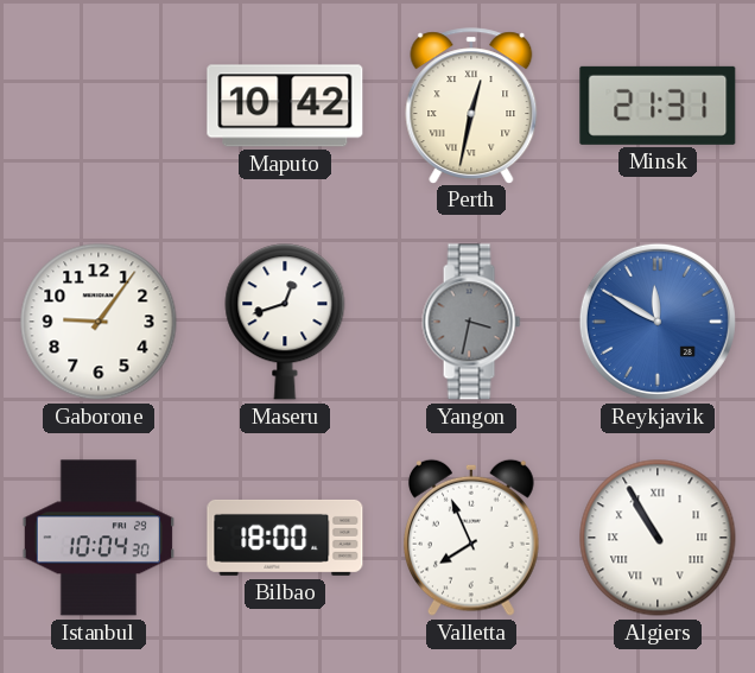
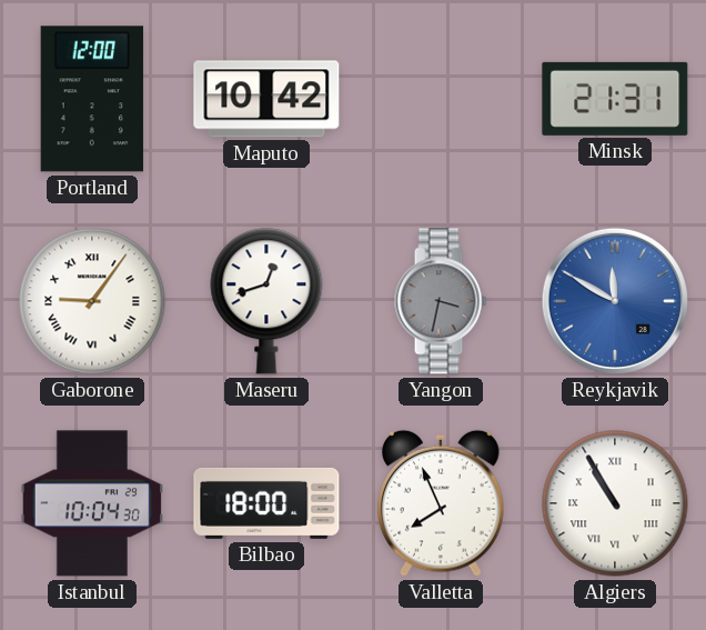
Portland: none -> 12:00
Perth: 12:32 -> none
Gaborone numerals: Arabic -> Roman
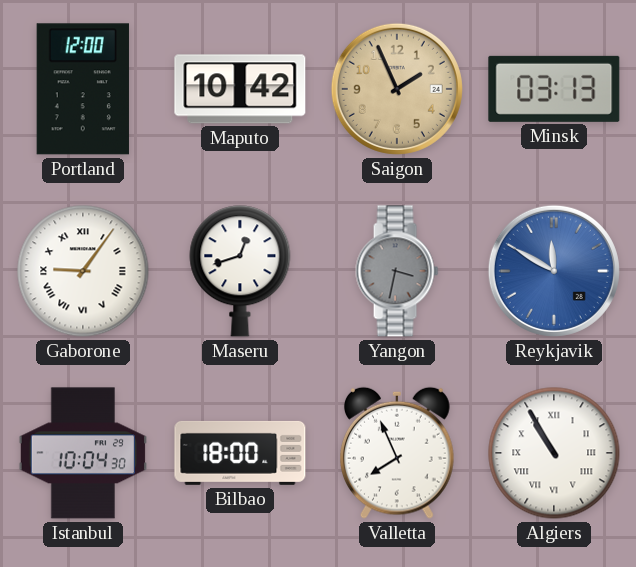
Saigon: none -> 1:56
Minsk: 21:31 -> 03:13
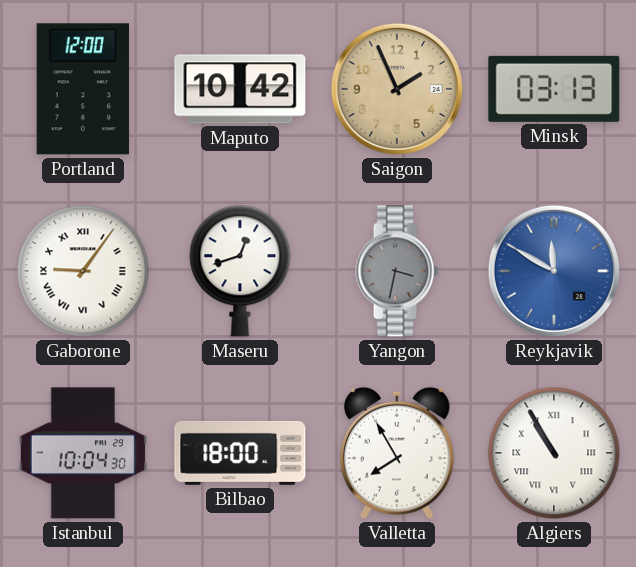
Valletta: 7:56 -> 7:55
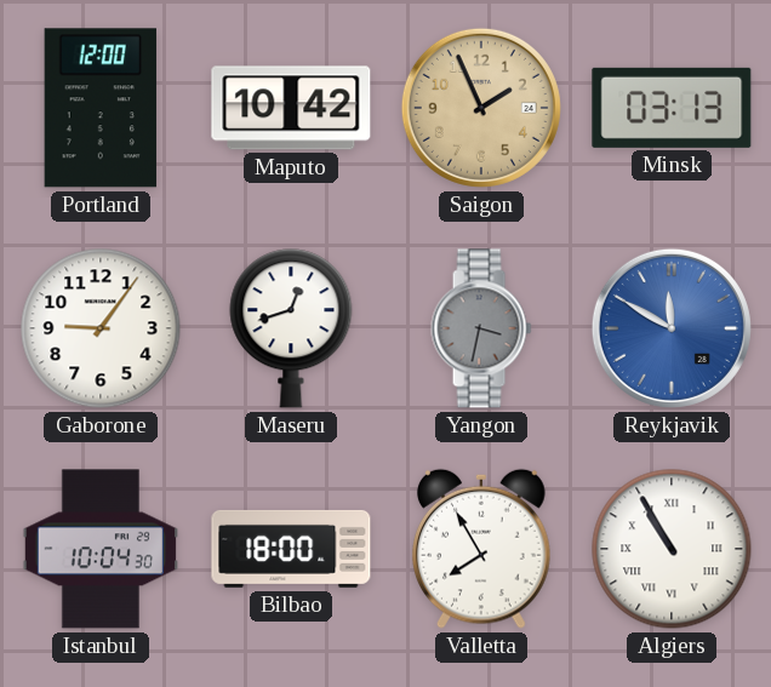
Gaborone numerals: Roman -> Arabic
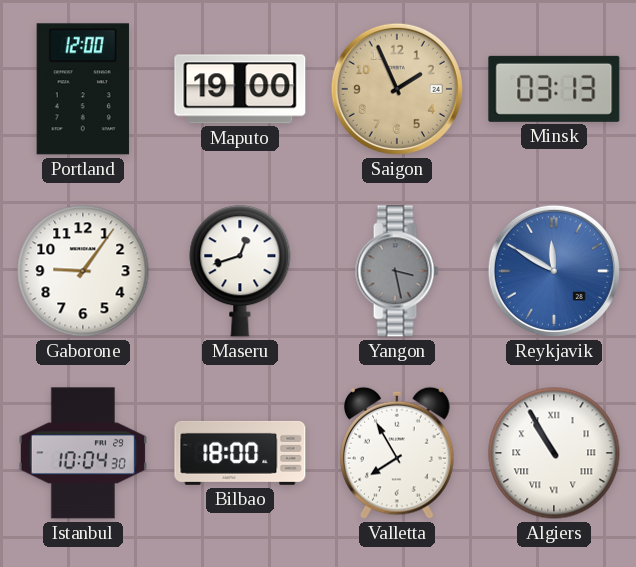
Maputo: 10:42 -> 19:00
Yangon: 3:32 -> 3:28
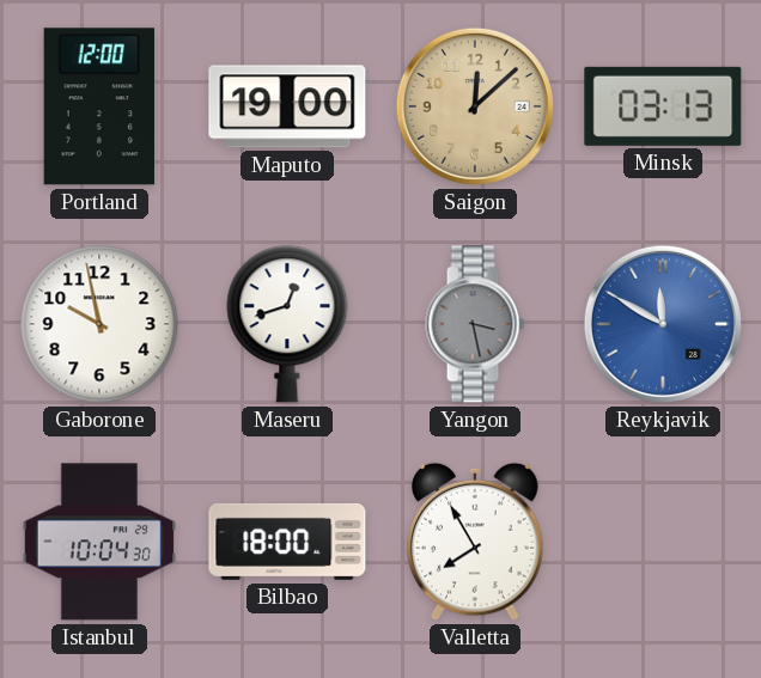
Saigon: 1:56 -> 12:08
Gaborone: 9:06 -> 9:58
Algiers: 10:55 -> none
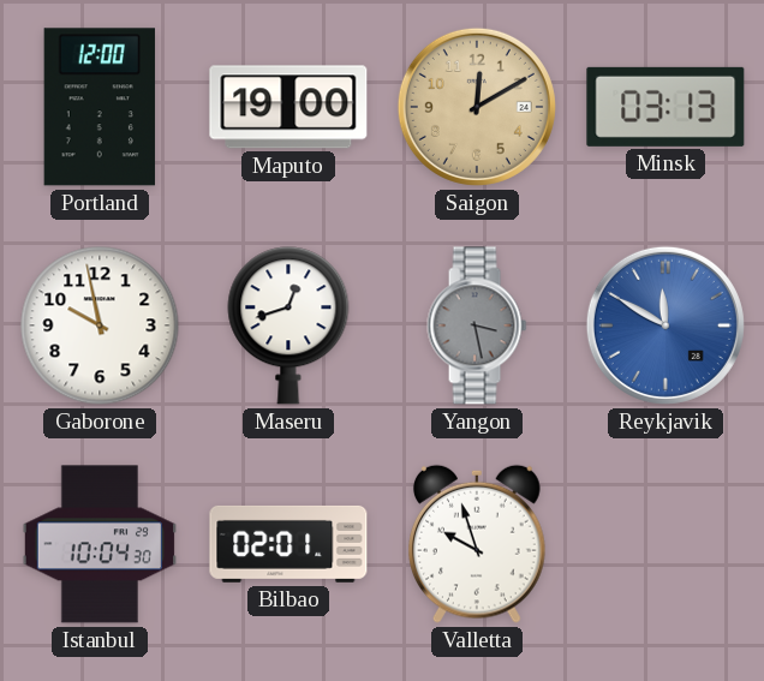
Saigon: 12:08 -> 12:10
Bilbao: 18:00 -> 02:01
Valletta: 7:55 -> 9:57
